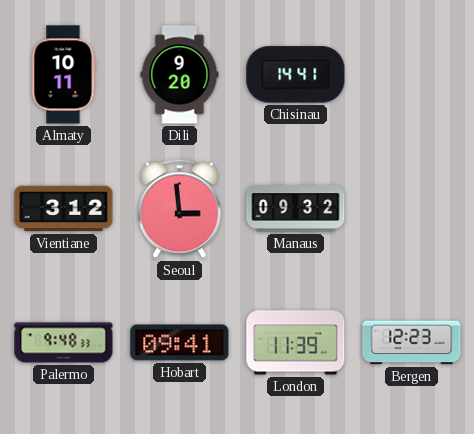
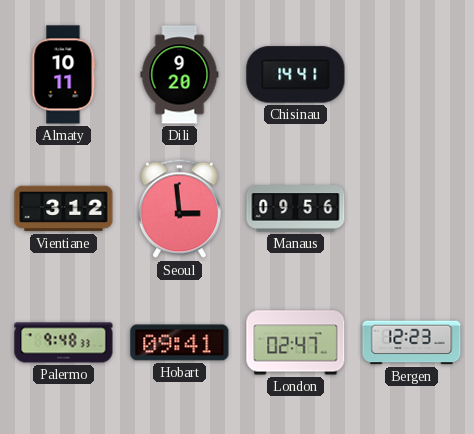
Manaus: 09:32 -> 09:56
London: 11:39 -> 02:47
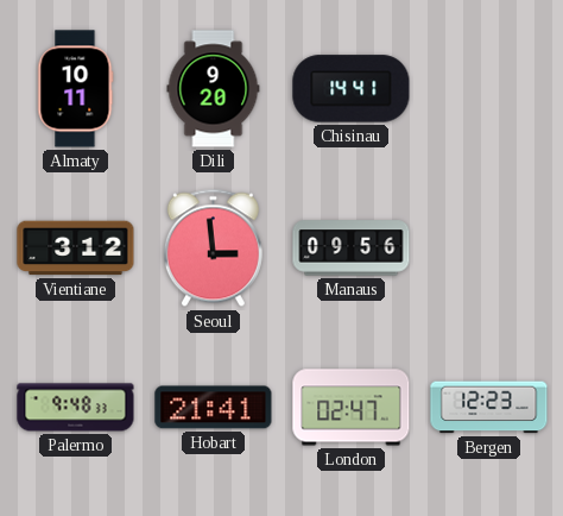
Hobart: 09:41 -> 21:41
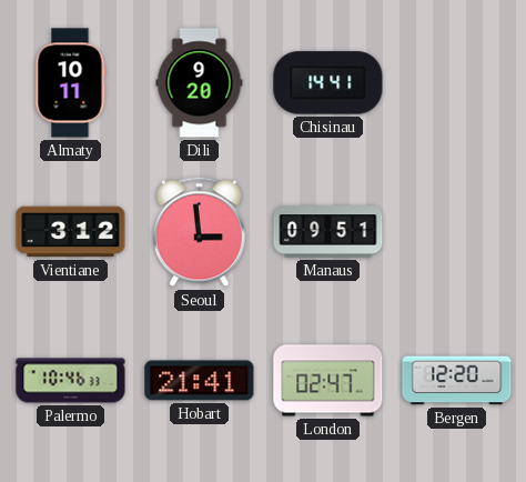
Manaus: 09:56 -> 09:51
Palermo: 9:48 -> 10:46
Bergen: 12:23 -> 12:20
